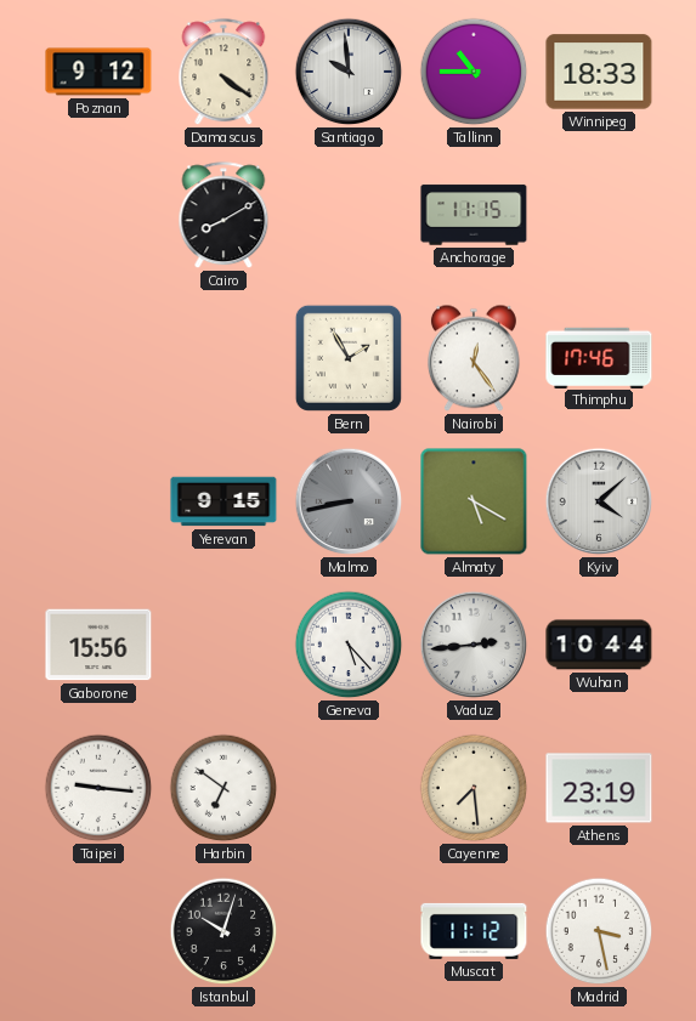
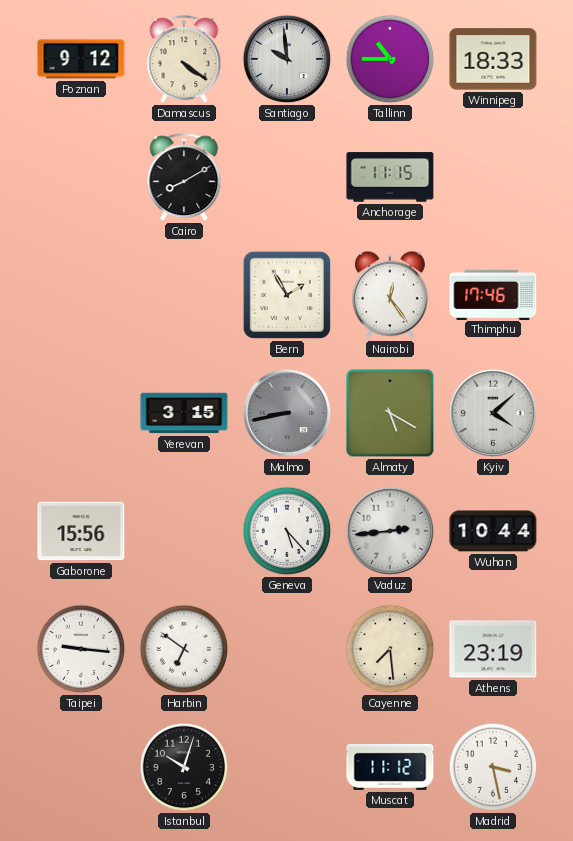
Yerevan: 9:15 -> 3:15
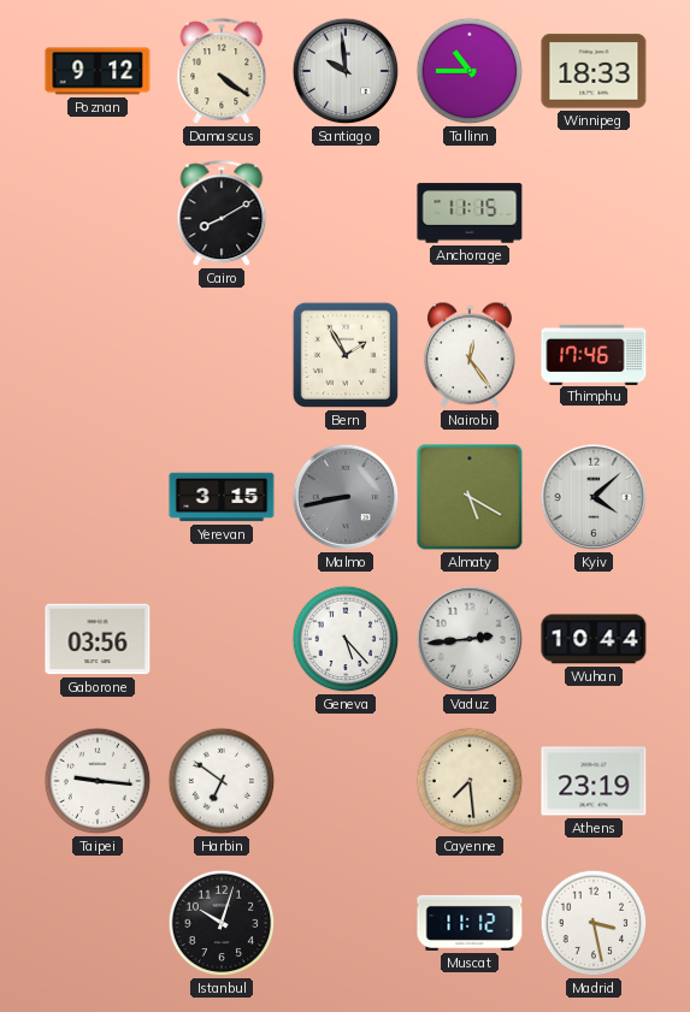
Gaborone: 15:56 -> 03:56
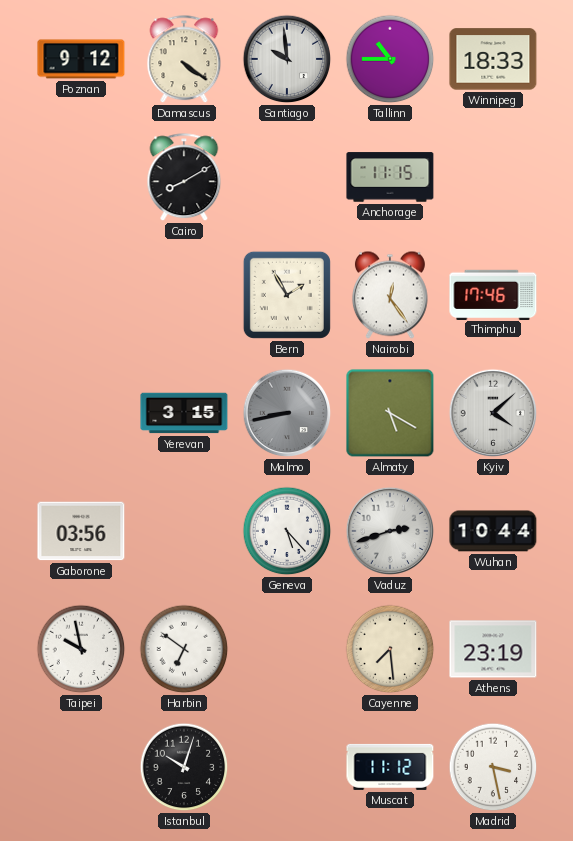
Vaduz: 2:44 -> 2:42
Taipei: 9:16 -> 9:58
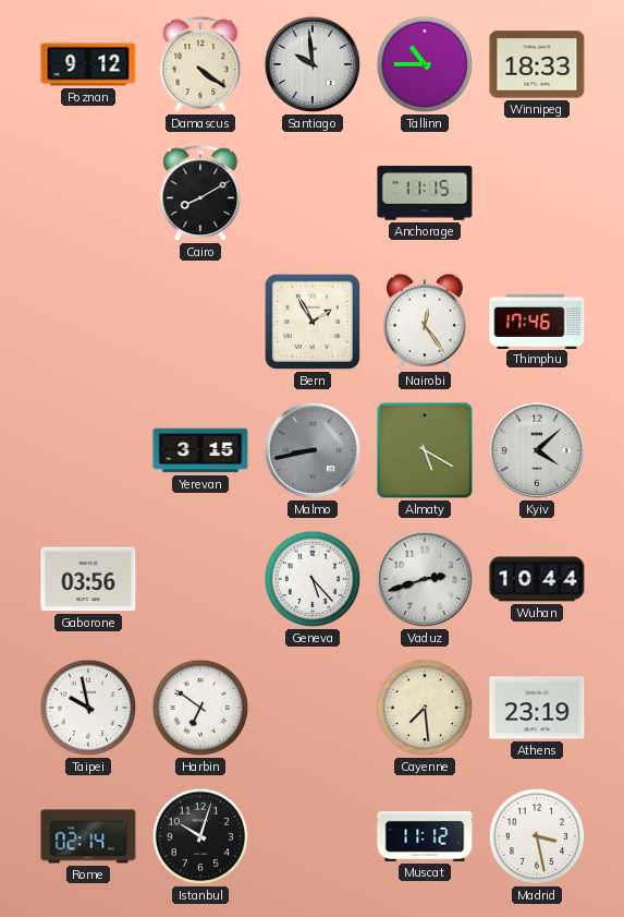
Rome: none -> 02:14
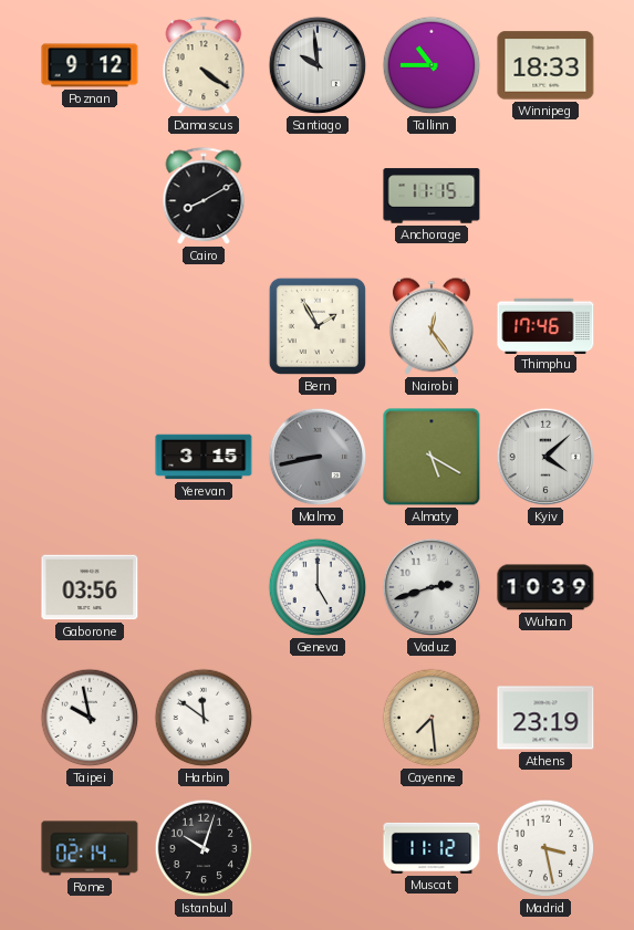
Geneva: 5:23 -> 5:00
Wuhan: 10:44 -> 10:39
Harbin: 6:51 -> 11:51
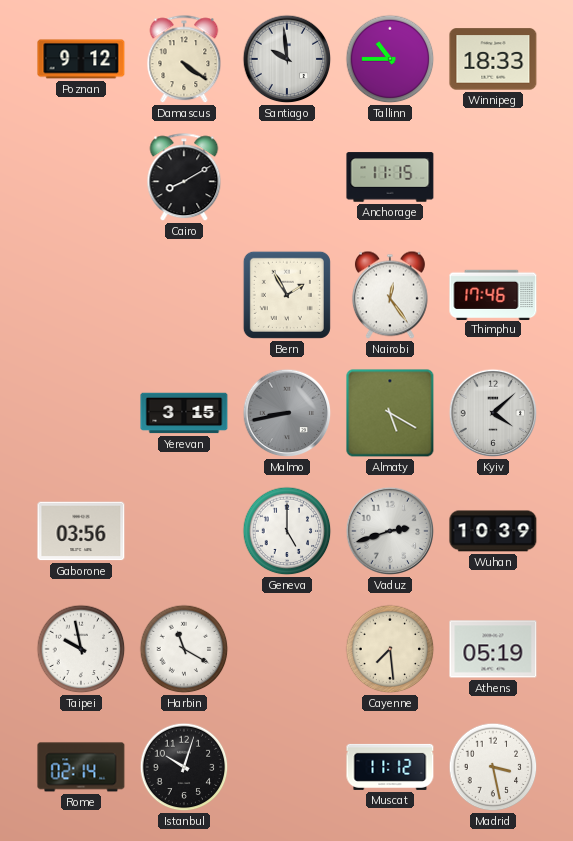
Harbin: 11:51 -> 11:20
Athens: 23:19 -> 05:19
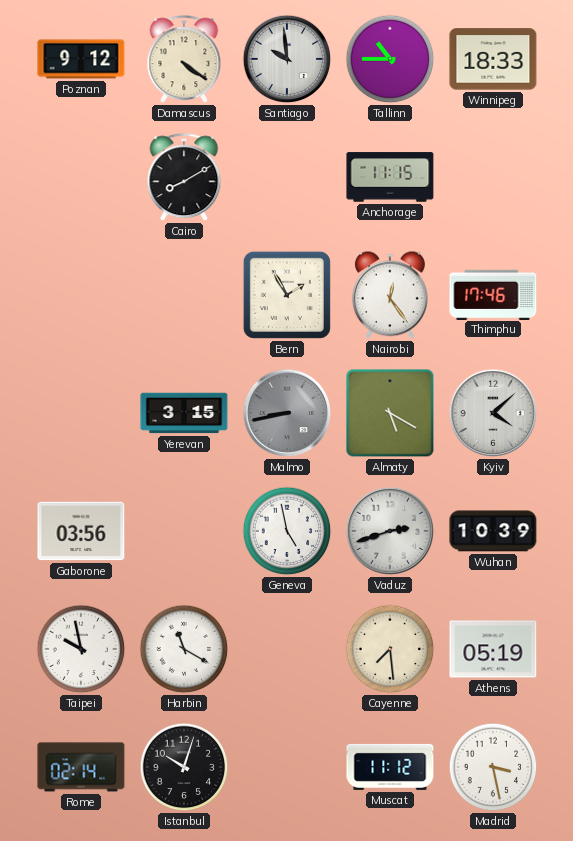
Geneva: 5:00 -> 4:58
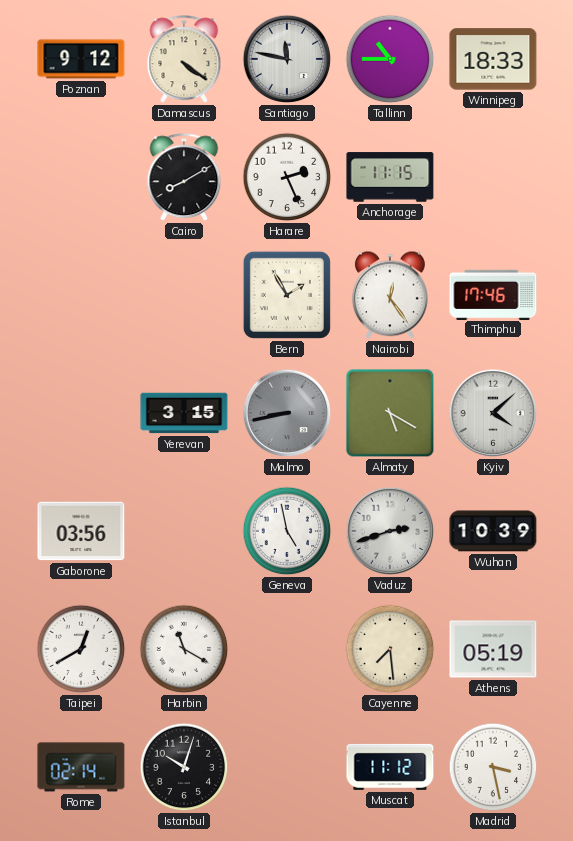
Santiago: 9:59 -> 11:47
Harare: none -> 2:26
Taipei: 9:58 -> 12:40
